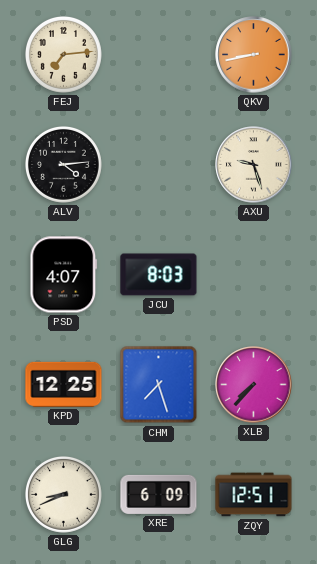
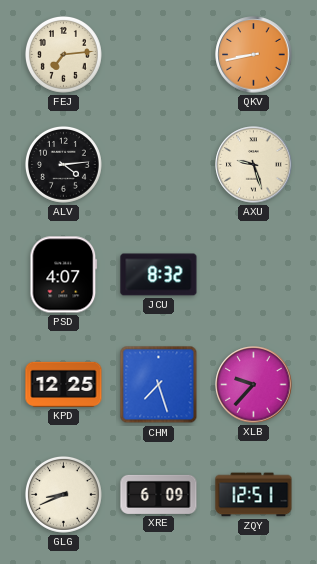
JCU: 8:03 -> 8:32
XLB: 7:37 -> 9:37
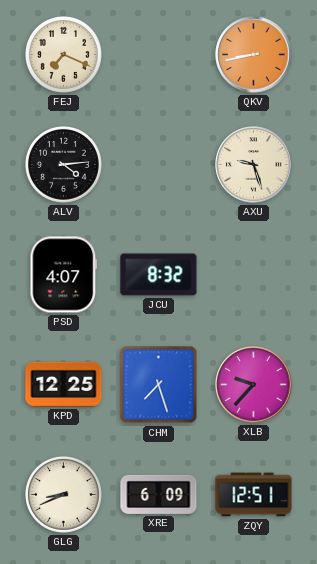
FEJ: 7:14 -> 7:19
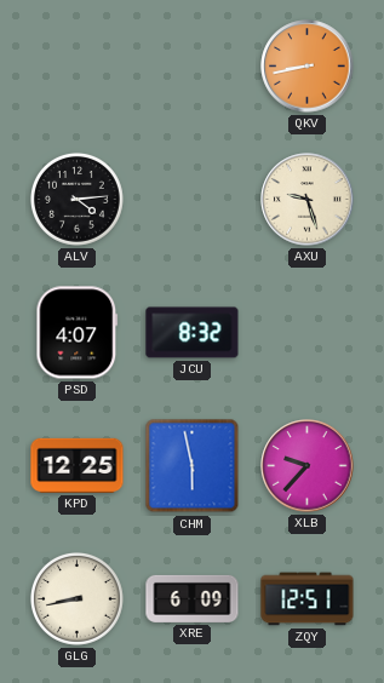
FEJ: 7:19 -> none
CHM: 7:27 -> 5:58
GLG: 8:41 -> 8:43
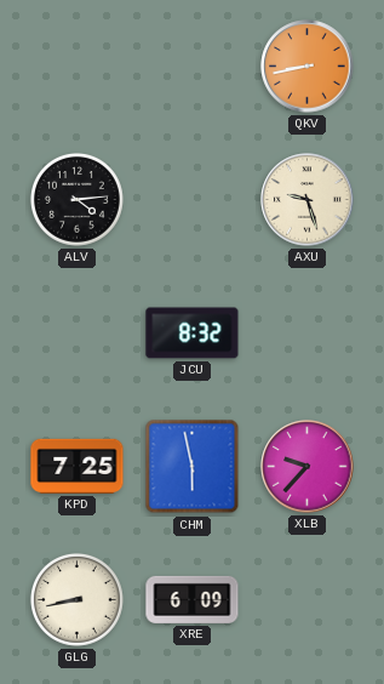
PSD: 4:07 -> none
KPD: 12:25 -> 7:25
ZQY: 12:51 -> none
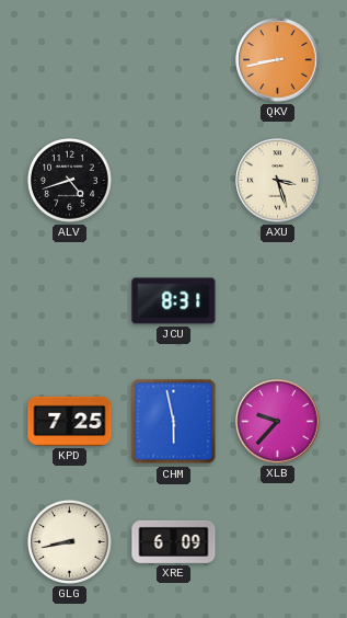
ALV: 4:14 -> 4:42
AXU: 9:27 -> 3:27
JCU: 8:32 -> 8:31
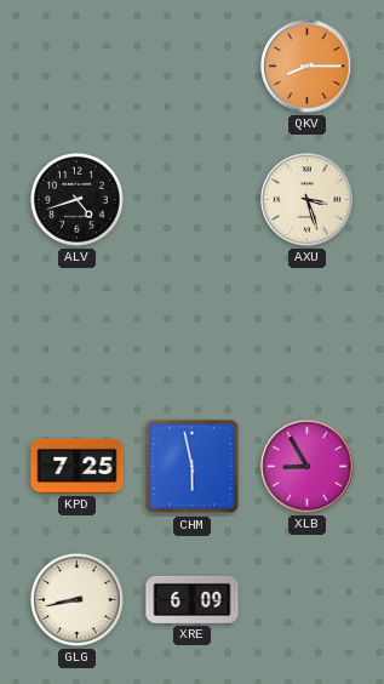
QKV: 8:43 -> 8:15
JCU: 8:31 -> none
XLB: 9:37 -> 8:55
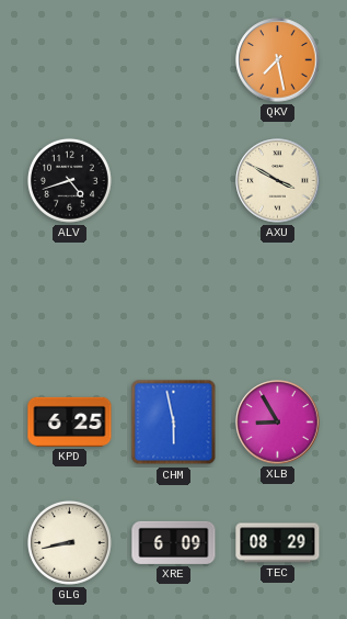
QKV: 8:15 -> 7:28
AXU: 3:27 -> 3:50
KPD: 7:25 -> 6:25
TEC: none -> 08:29
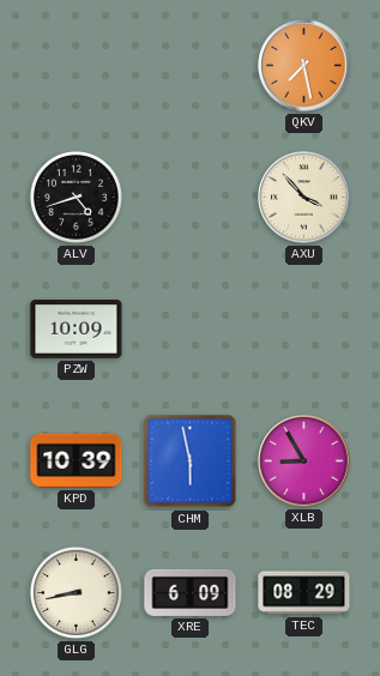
AXU: 3:50 -> 3:53
PZW: none -> 10:09
KPD: 6:25 -> 10:39
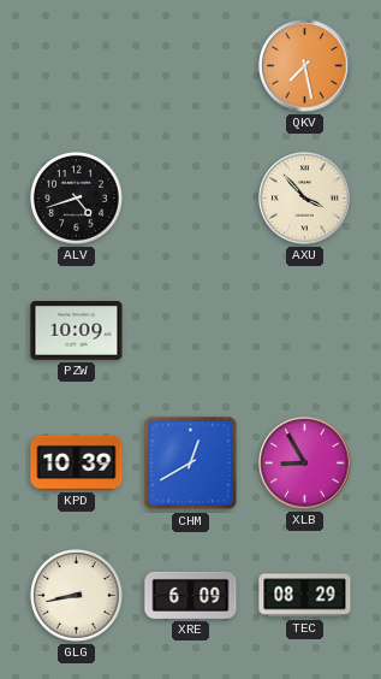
CHM: 5:58 -> 12:40
